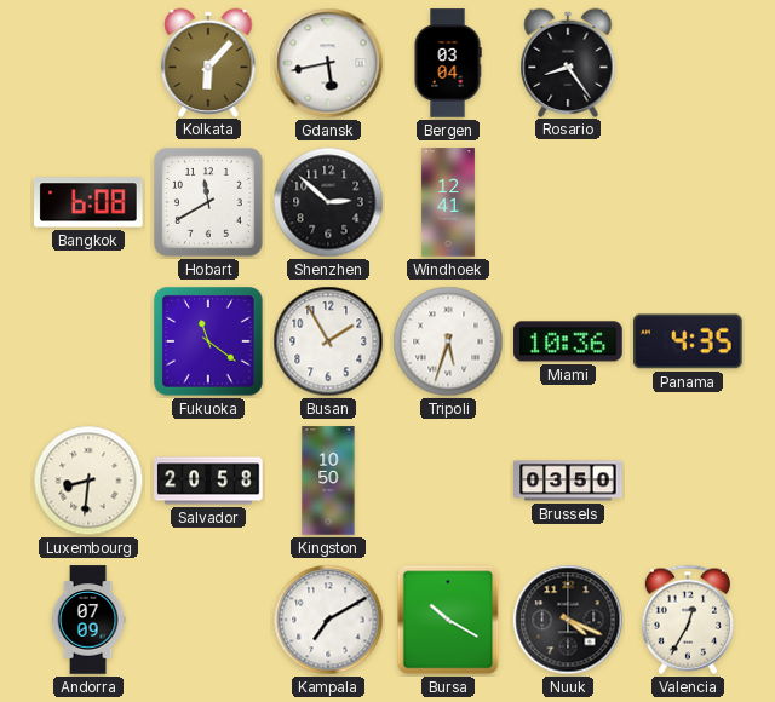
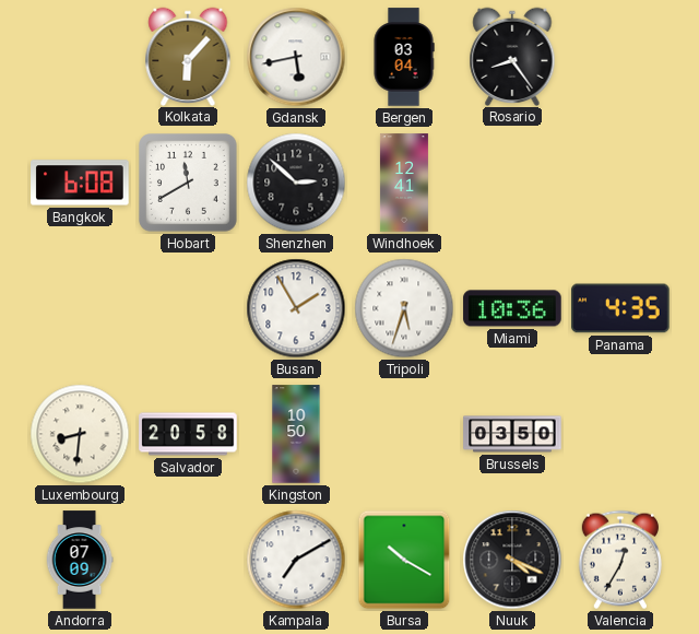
Fukuoka: 11:21 -> none
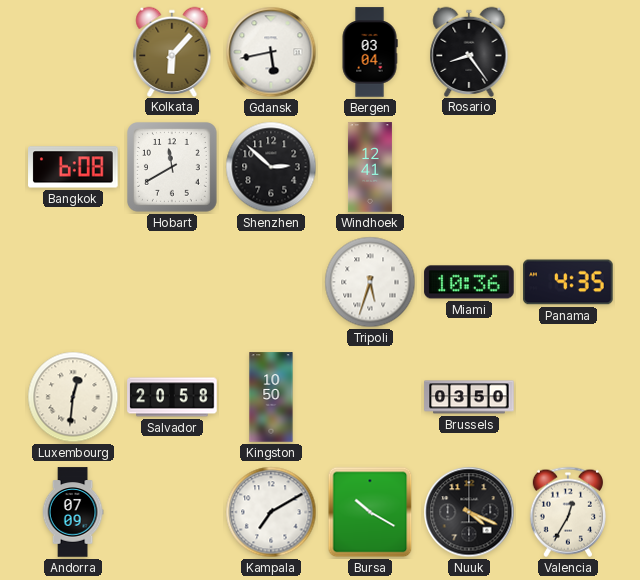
Busan: 1:55 -> none
Luxembourg: 8:31 -> 12:31
